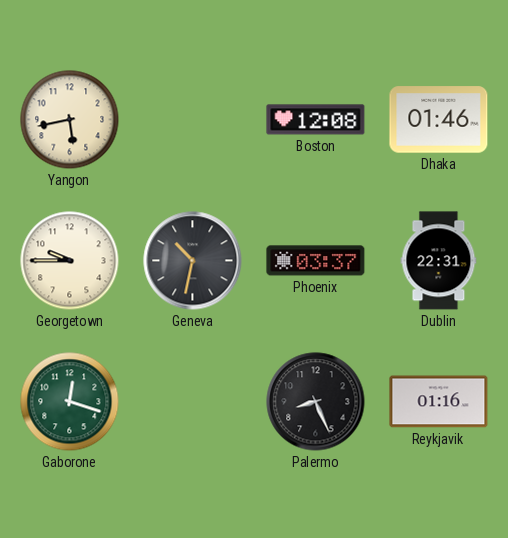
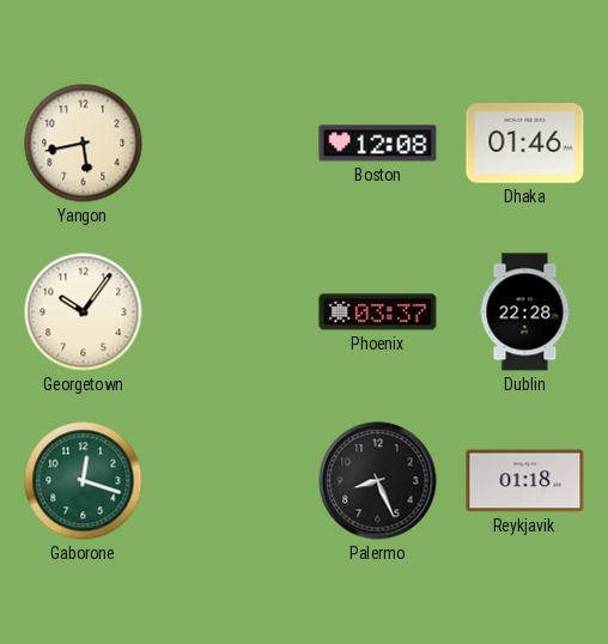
Georgetown: 9:45 -> 10:06
Geneva: 10:32 -> none
Dublin: 22:31 -> 22:28
Reykjavik: 01:16 -> 01:18
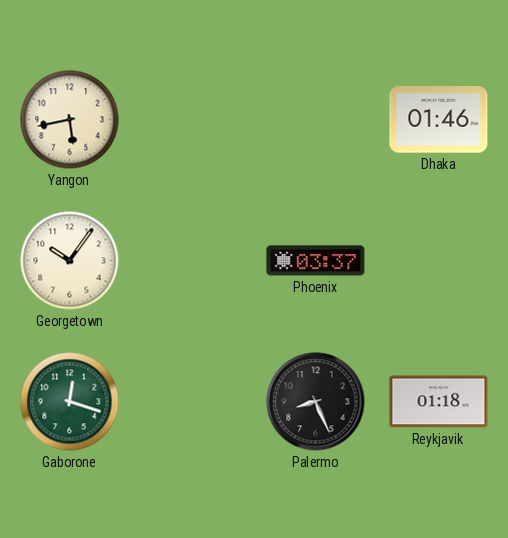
Boston: 12:08 -> none
Dublin: 22:28 -> none
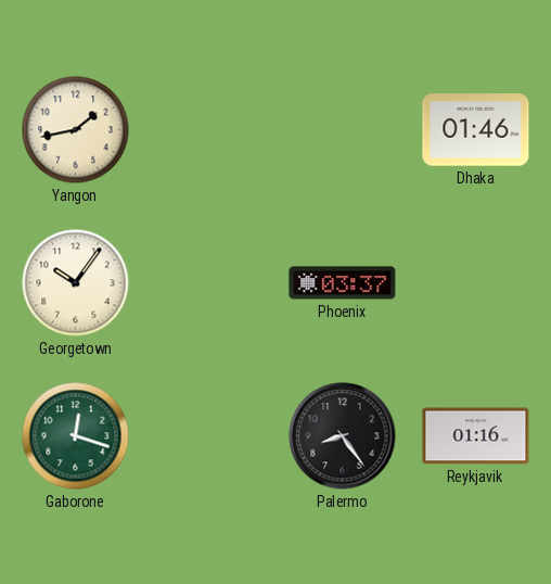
Yangon: 5:43 -> 1:43
Palermo: 8:26 -> 8:24
Reykjavik: 01:18 -> 01:16
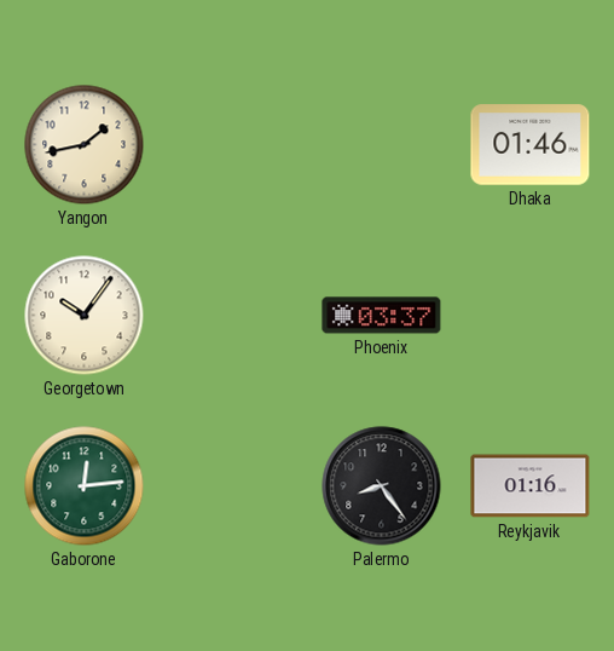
Gaborone: 12:18 -> 12:14
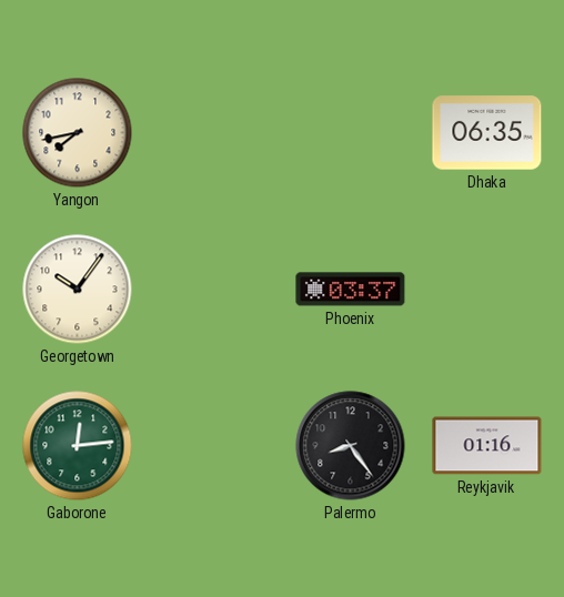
Yangon: 1:43 -> 7:43
Dhaka: 01:46 -> 06:35
